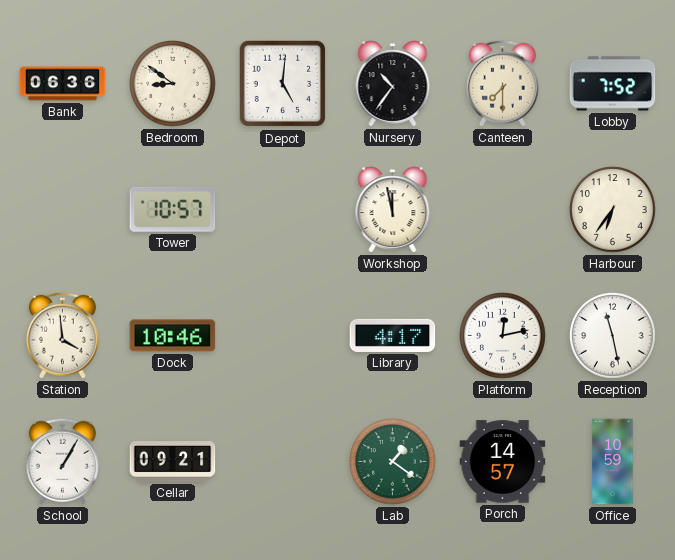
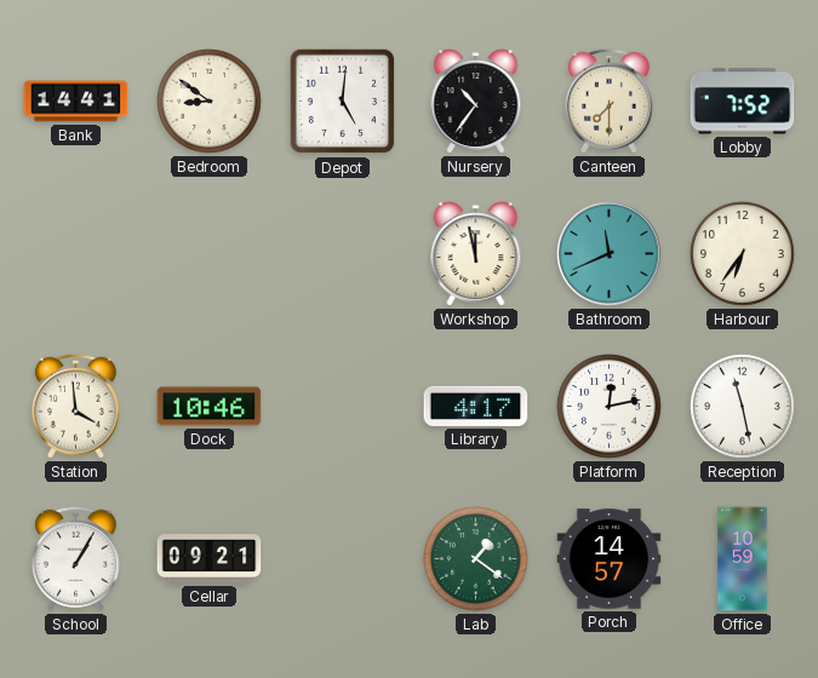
Bank: 06:36 -> 14:41
Tower: 10:57 -> none
Bathroom: none -> 11:41
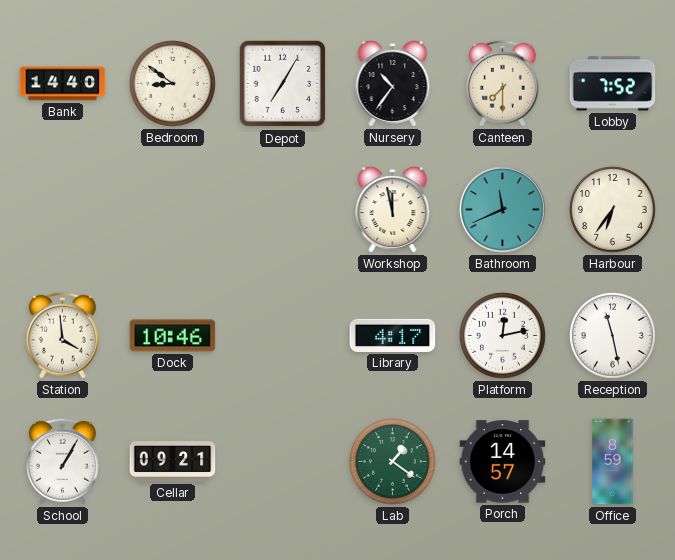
Bank: 14:41 -> 14:40
Depot: 5:01 -> 7:05
Office: 10:59 -> 8:59
